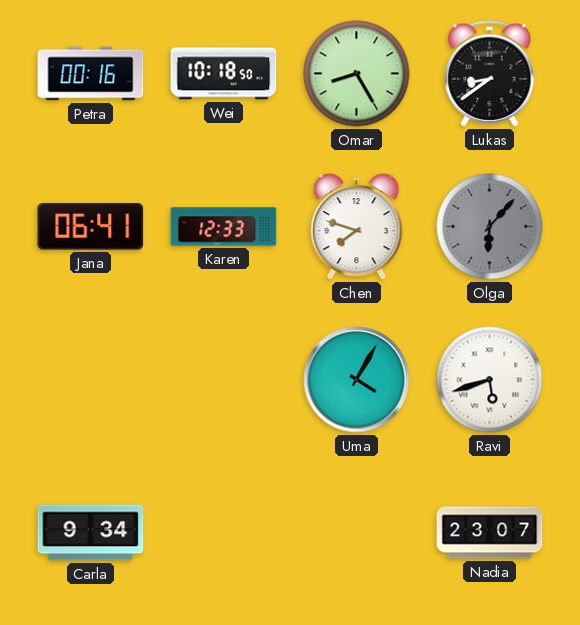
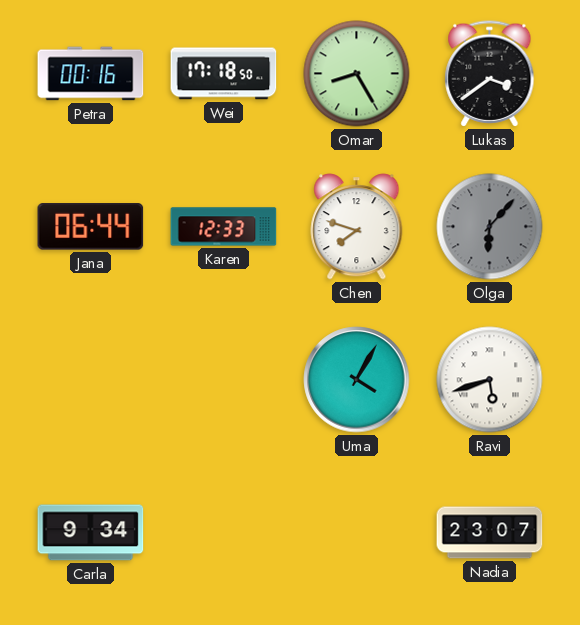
Wei: 10:18 -> 17:18
Lukas: 8:39 -> 3:39
Jana: 06:41 -> 06:44
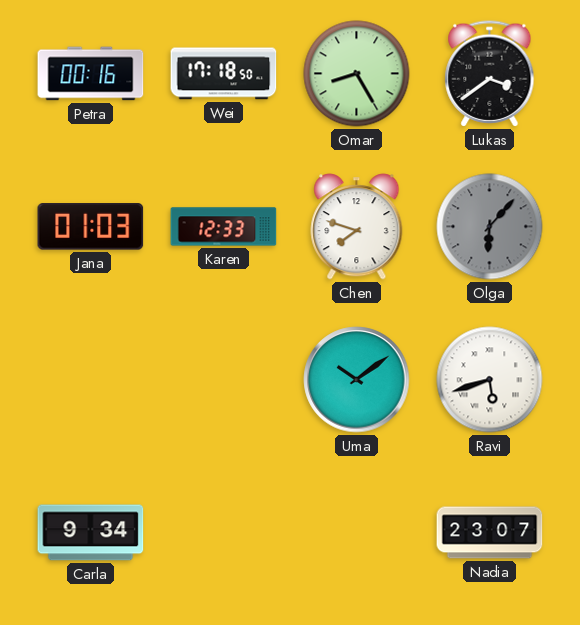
Jana: 06:44 -> 01:03
Uma: 4:05 -> 10:09
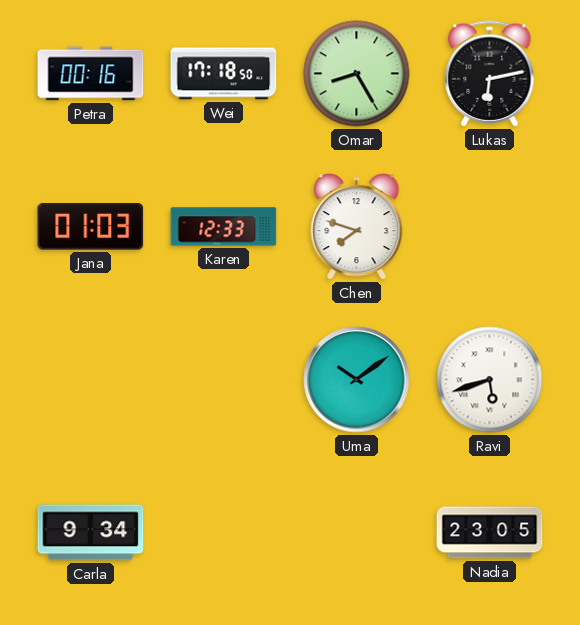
Lukas: 3:39 -> 6:13
Olga: 6:07 -> none
Nadia: 23:07 -> 23:05
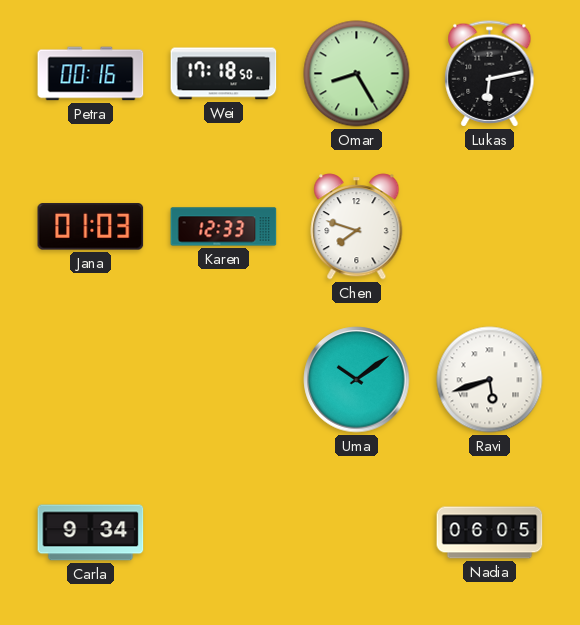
Nadia: 23:05 -> 06:05
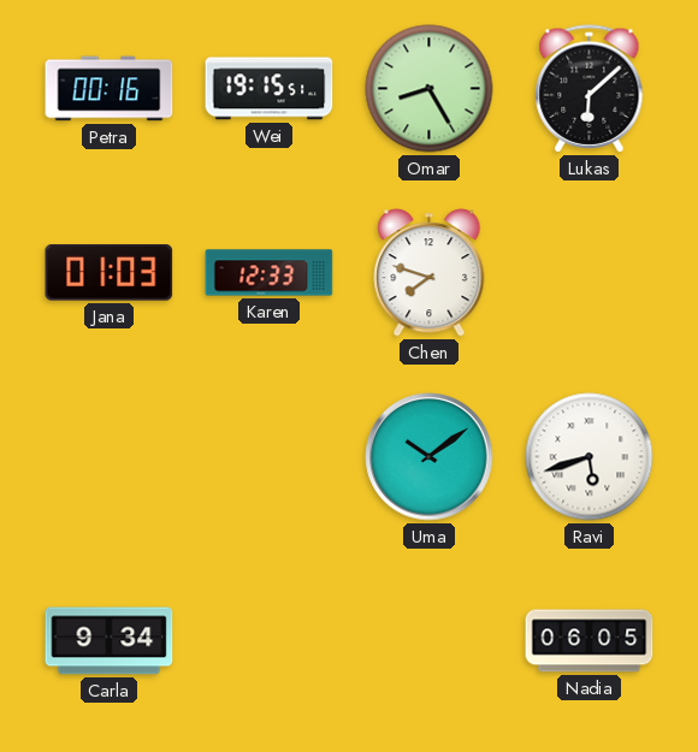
Wei: 17:18 -> 19:15
Lukas: 6:13 -> 6:08
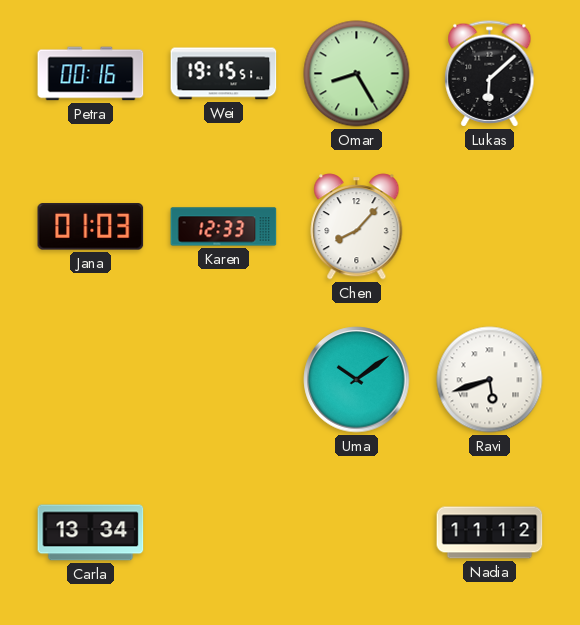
Chen: 7:48 -> 8:07
Carla: 9:34 -> 13:34
Nadia: 06:05 -> 11:12
